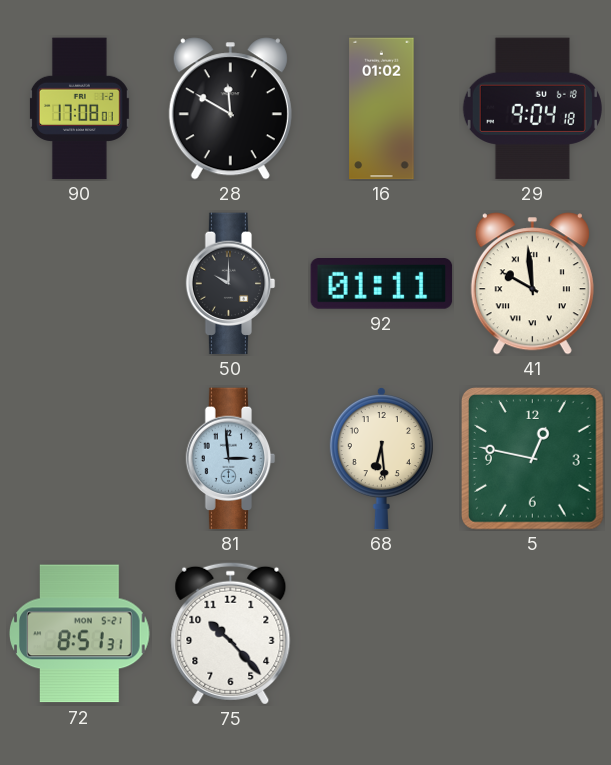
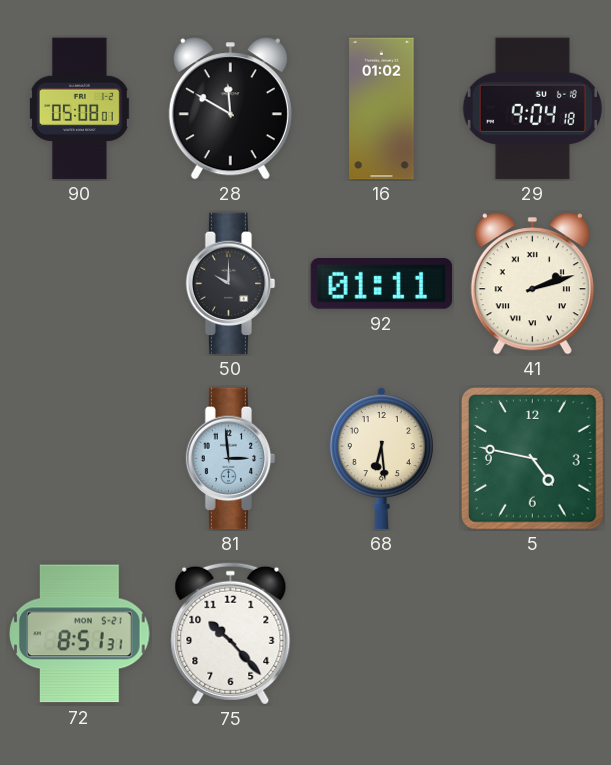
90: 17:08 -> 05:08
41: 9:59 -> 2:12
5: 12:47 -> 4:47
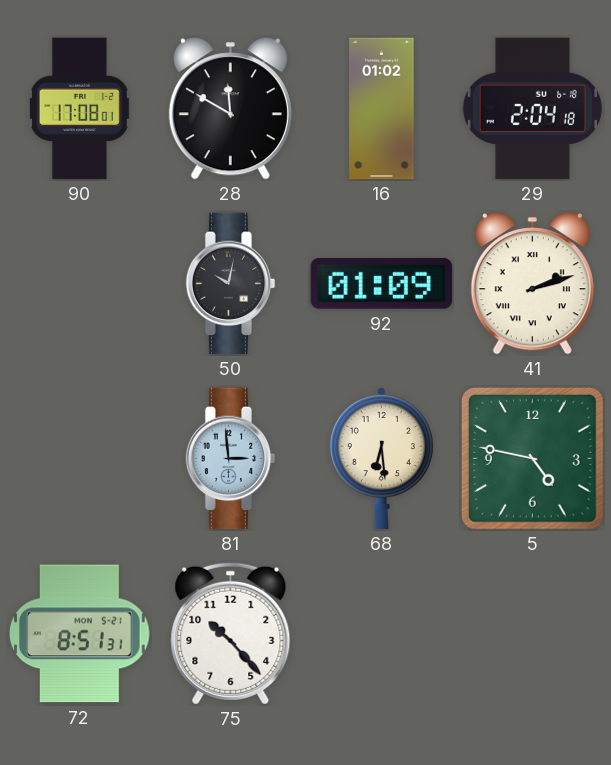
90: 05:08 -> 17:08
29: 9:04 -> 2:04
50: 10:00 -> 10:02
92: 01:11 -> 01:09
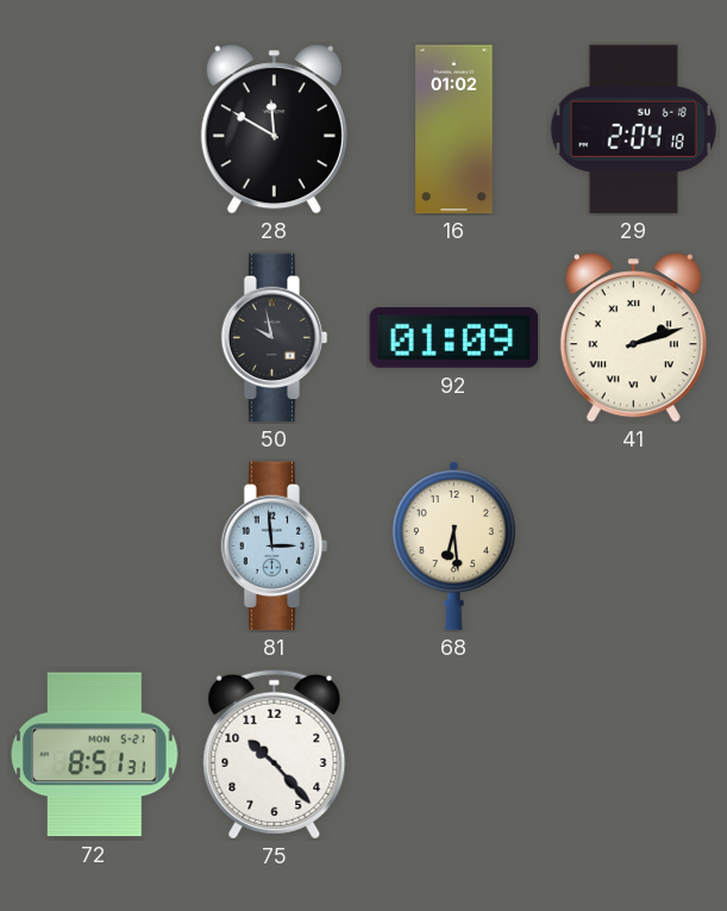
90: 17:08 -> none
50: 10:02 -> 9:58
5: 4:47 -> none
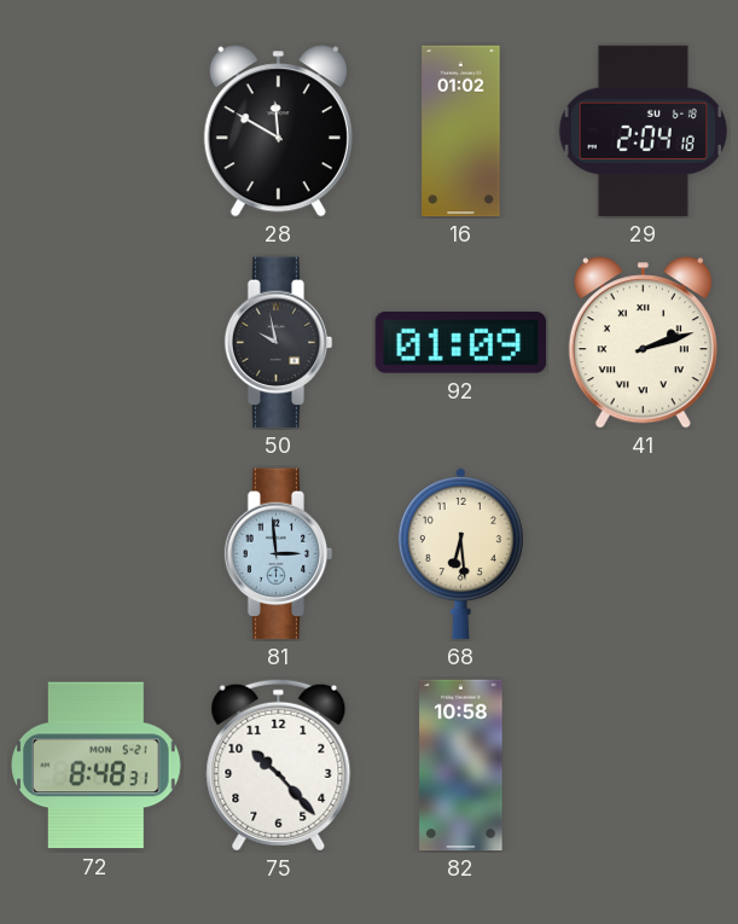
72: 8:51 -> 8:48
82: none -> 10:58
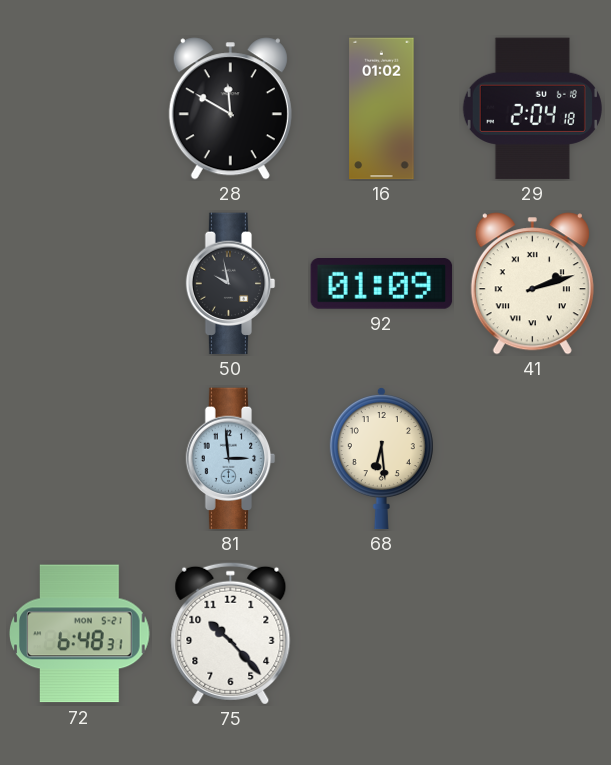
72: 8:48 -> 6:48
82: 10:58 -> none
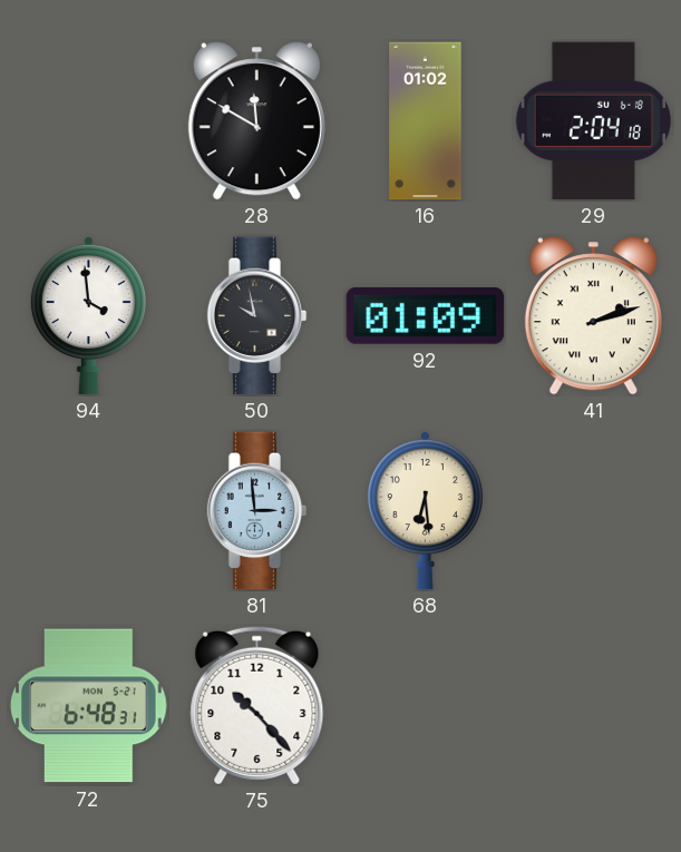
94: none -> 3:59
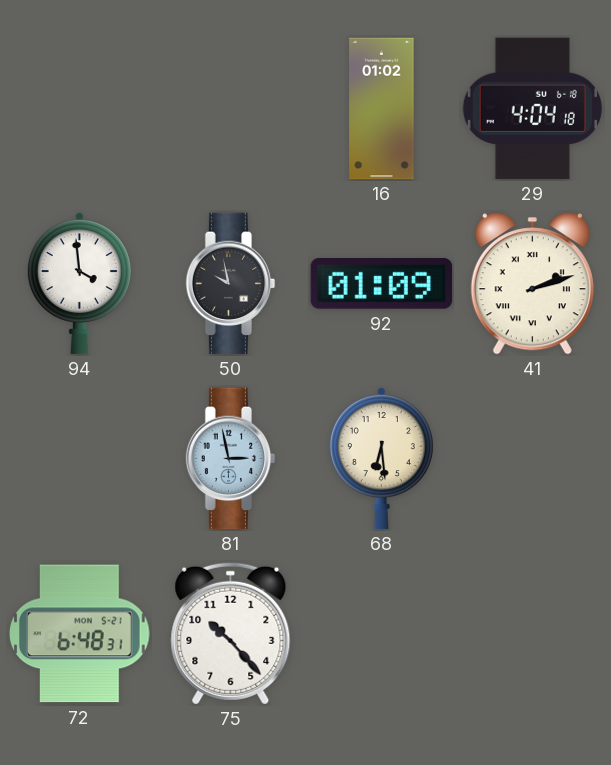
28: 11:50 -> none
29: 2:04 -> 4:04
81: 2:59 -> 2:58
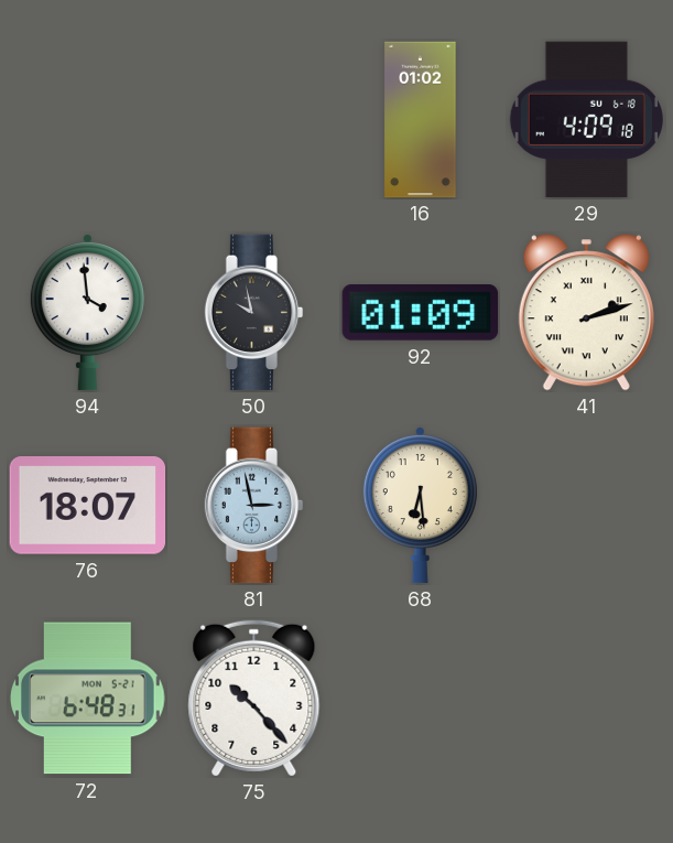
29: 4:04 -> 4:09
76: none -> 18:07
